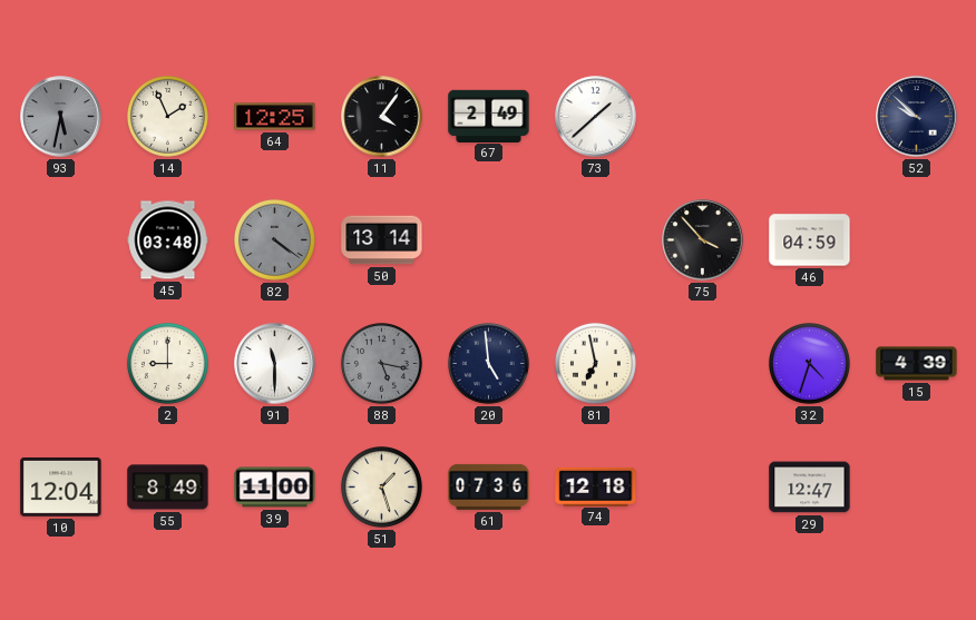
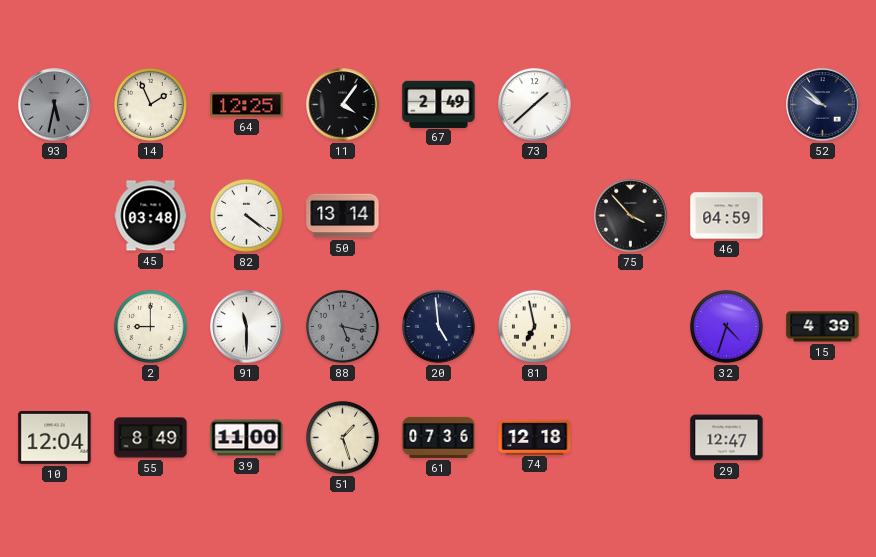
82 dial: grey -> white
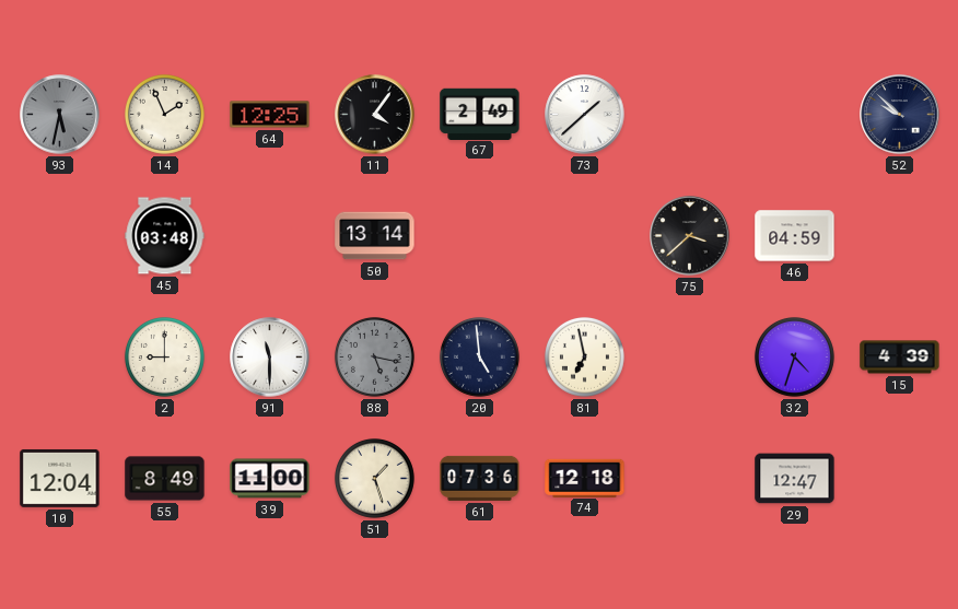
82: 4:21 -> none
75: 3:53 -> 3:38
